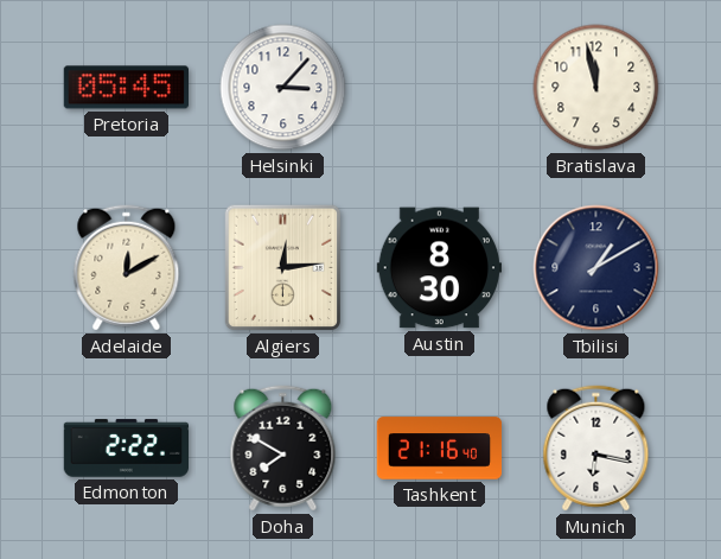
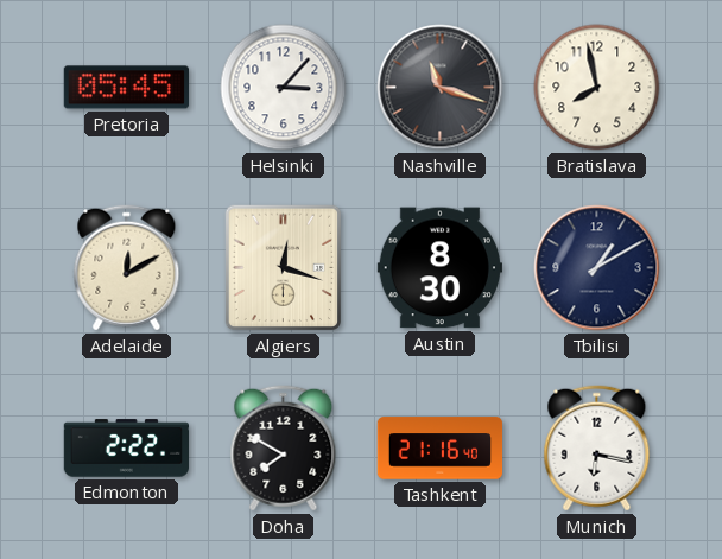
Nashville: none -> 11:18
Bratislava: 11:58 -> 7:58
Algiers: 12:14 -> 12:18
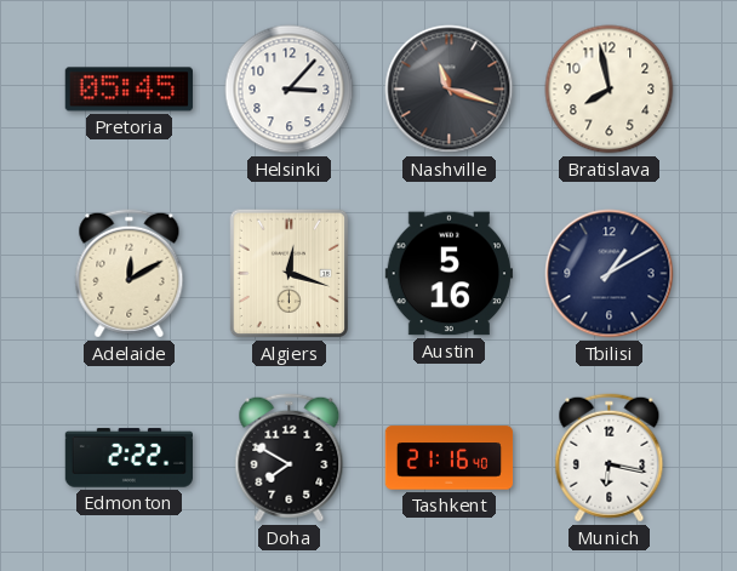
Austin: 8:30 -> 5:16
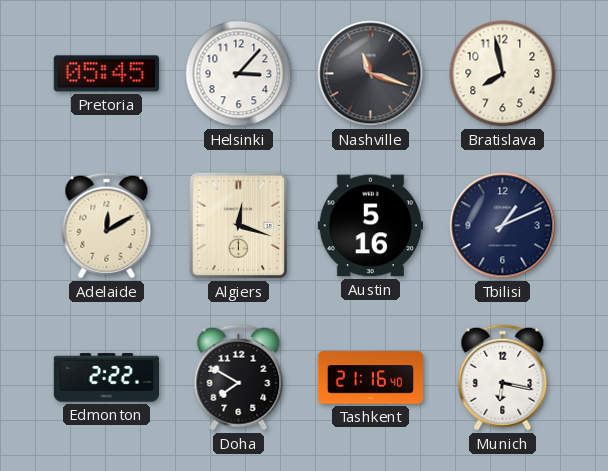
Tbilisi: 1:10 -> 1:11
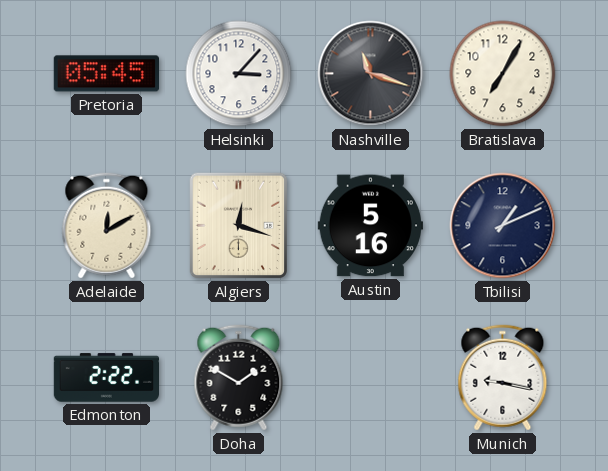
Bratislava: 7:58 -> 7:05
Doha: 7:50 -> 1:50
Tashkent: 21:16 -> none
Munich: 6:17 -> 9:17
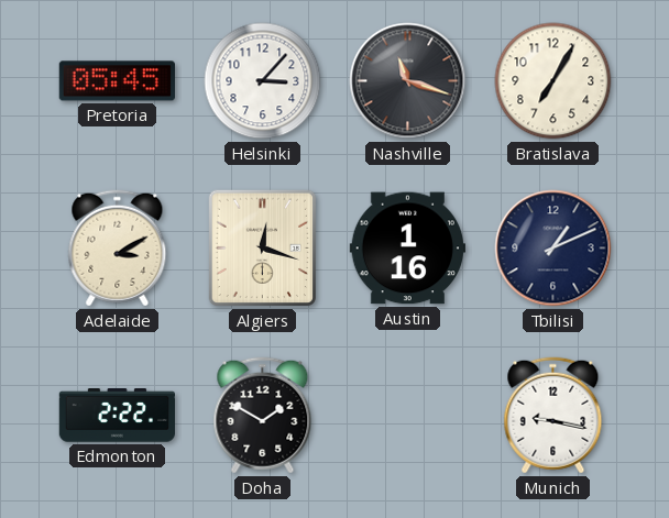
Adelaide: 12:10 -> 3:10
Austin: 5:16 -> 1:16
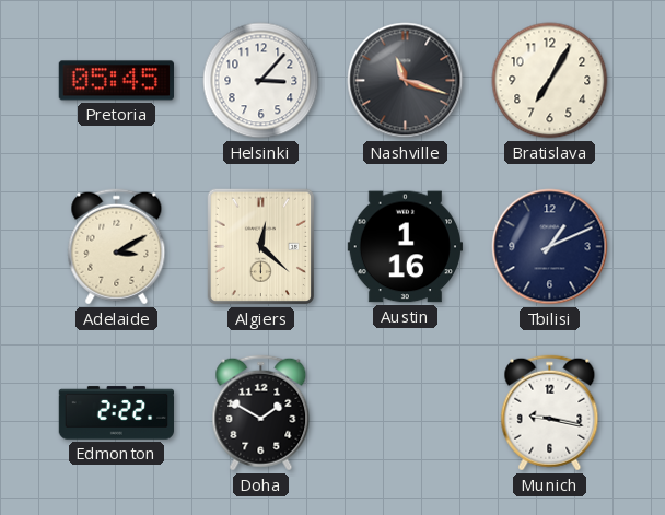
Algiers: 12:18 -> 12:22
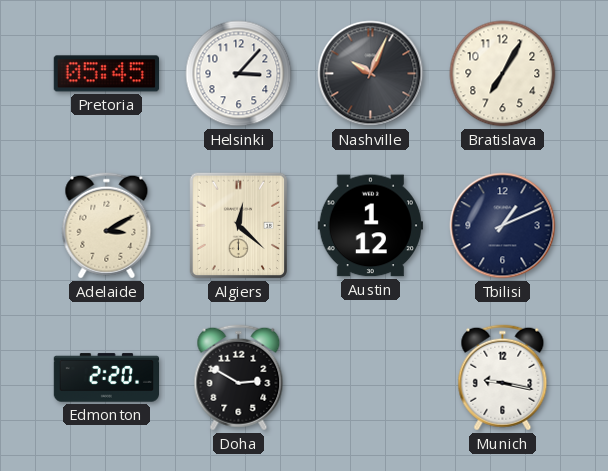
Nashville: 11:18 -> 10:04
Austin: 1:16 -> 1:12
Edmonton: 2:22 -> 2:20
Doha: 1:50 -> 2:50
